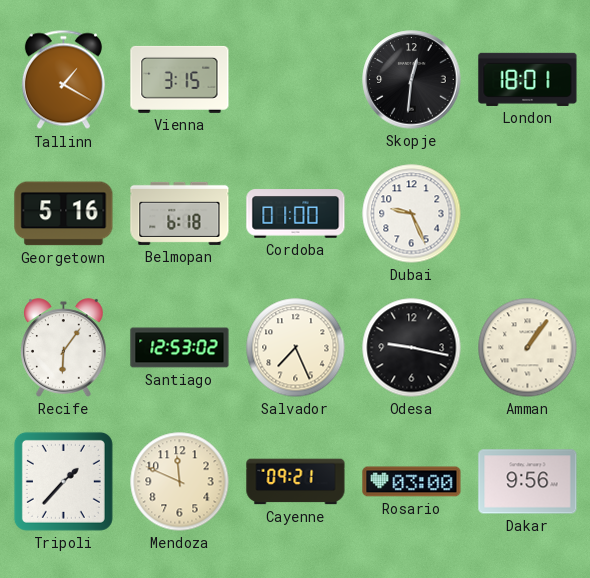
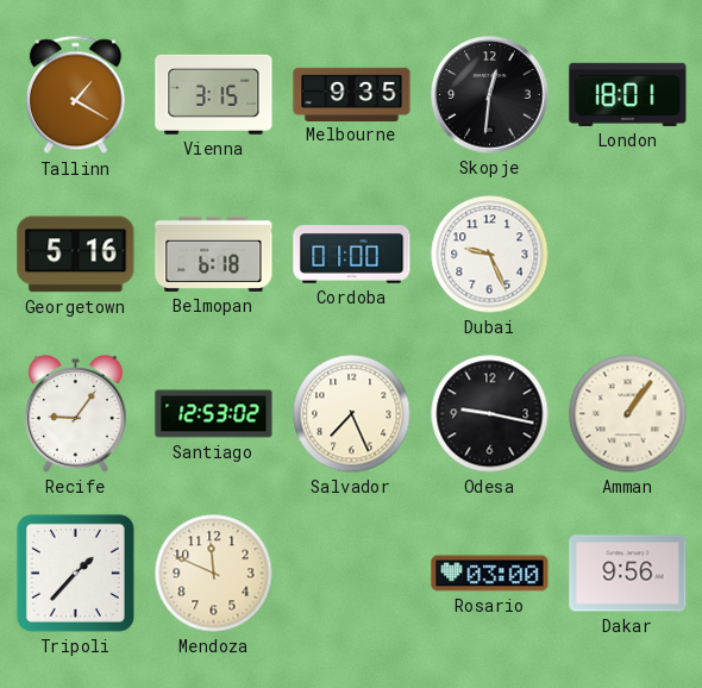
Melbourne: none -> 9:35
Recife: 6:06 -> 9:06
Cayenne: 09:21 -> none
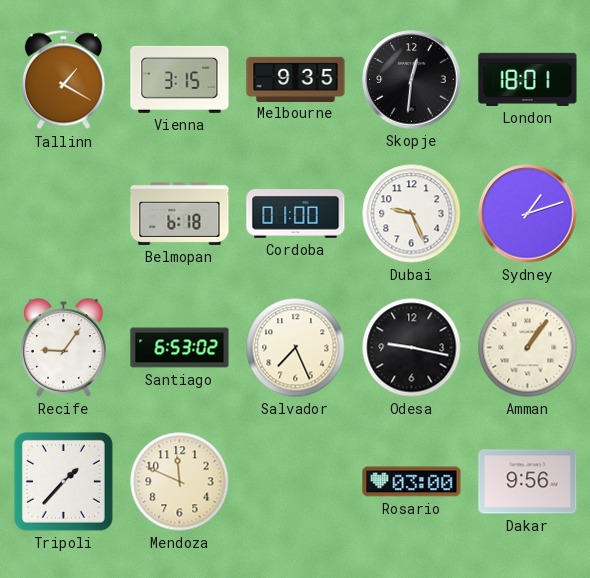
Georgetown: 5:16 -> none
Sydney: none -> 1:12
Santiago: 12:53 -> 6:53
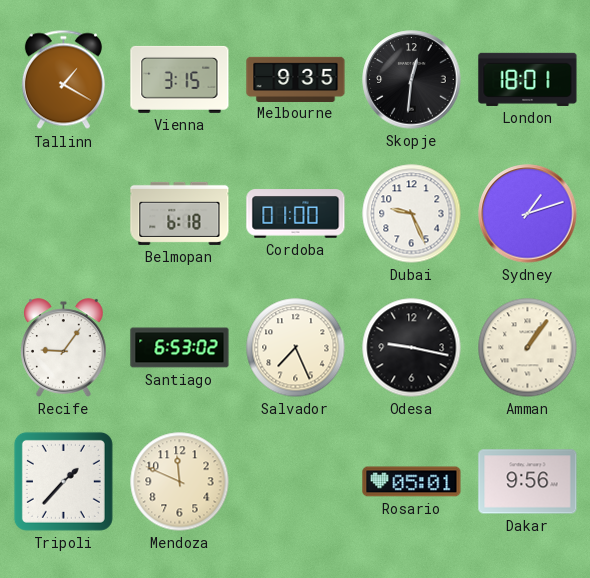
Rosario: 03:00 -> 05:01
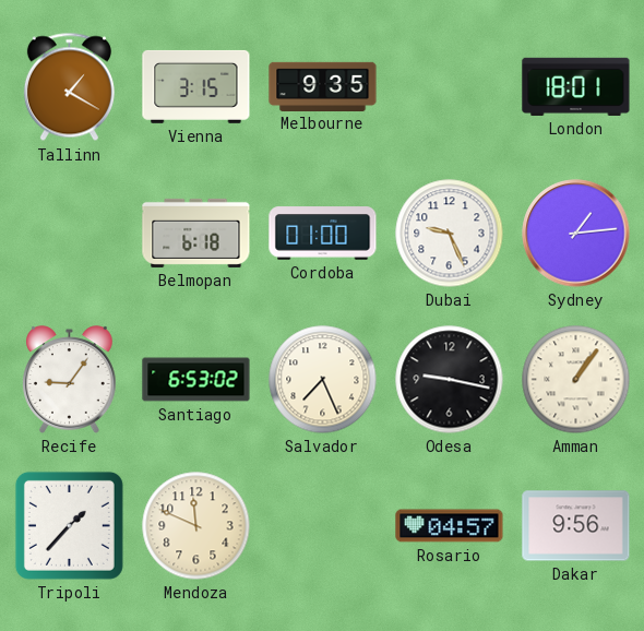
Skopje: 12:31 -> none
Sydney: 1:12 -> 1:14
Rosario: 05:01 -> 04:57
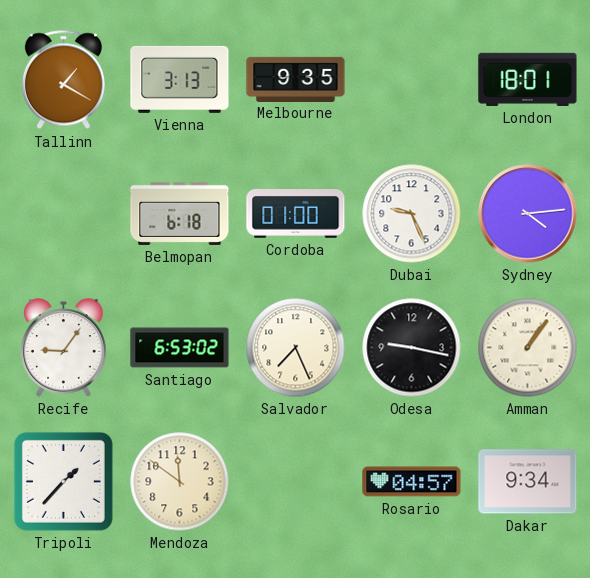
Vienna: 3:15 -> 3:13
Sydney: 1:14 -> 4:14
Mendoza: 11:49 -> 11:51
Dakar: 9:56 -> 9:34
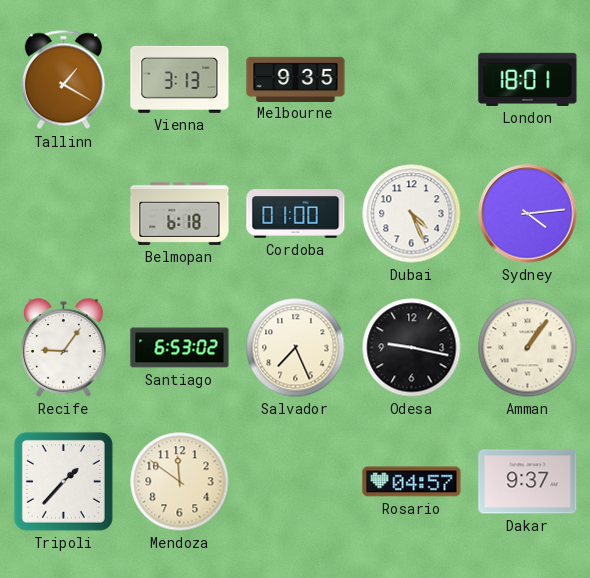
Dubai: 9:26 -> 4:26
Dakar: 9:34 -> 9:37
